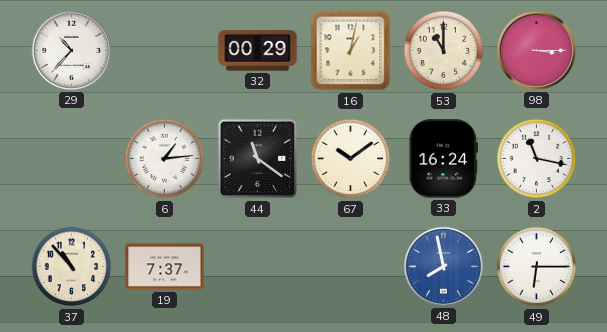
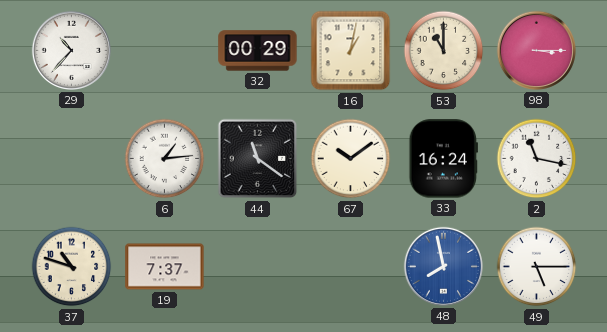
37: 10:53 -> 10:48
49: 6:15 -> 5:15
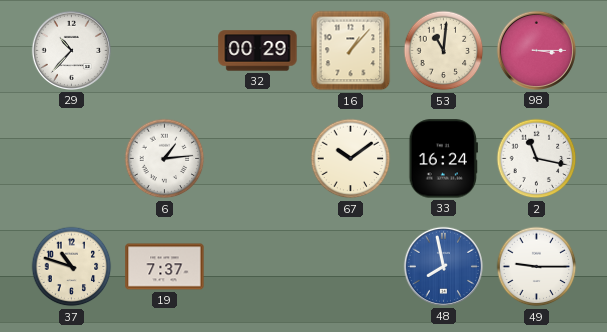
16: 1:02 -> 1:07
53: 11:00 -> 11:01
44: 11:21 -> none
49: 5:15 -> 9:15
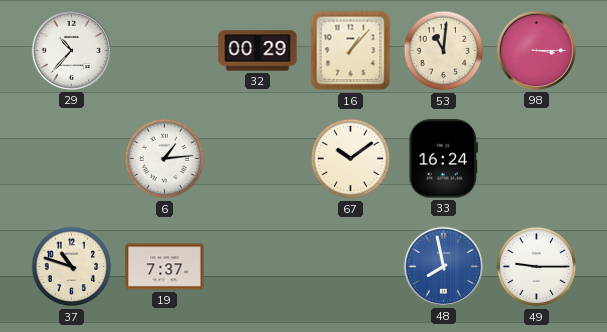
2: 11:17 -> none
